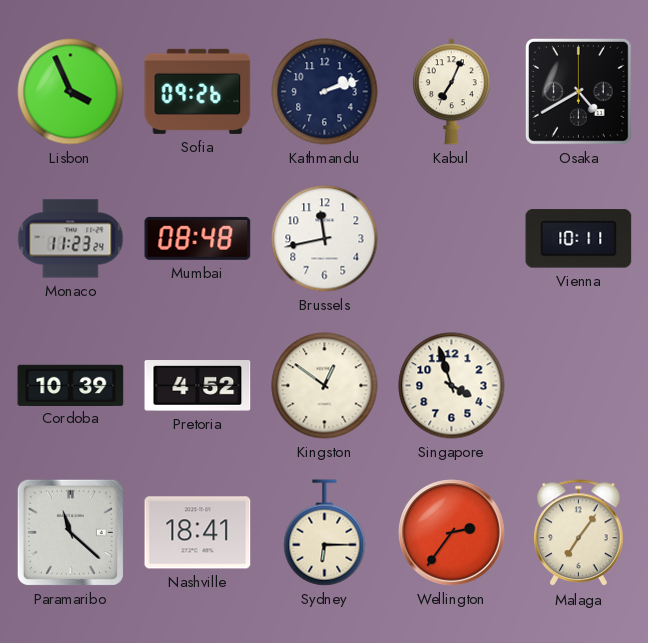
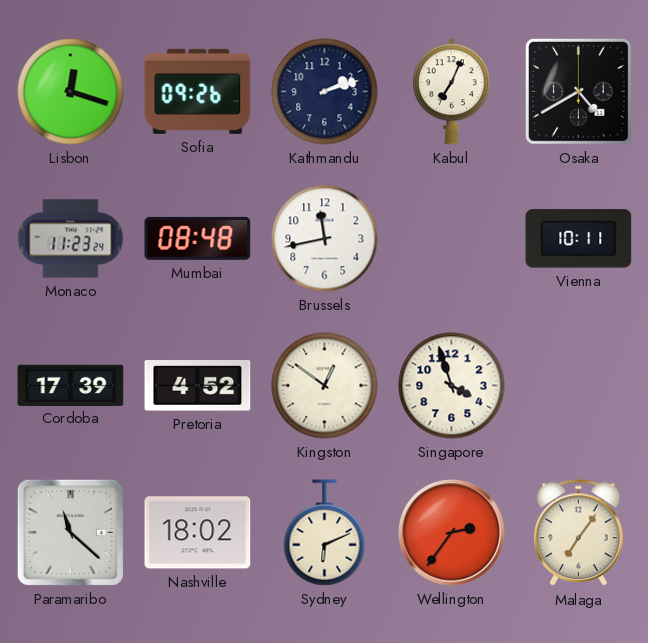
Lisbon: 3:56 -> 12:18
Cordoba: 10:39 -> 17:39
Nashville: 18:41 -> 18:02
Sydney: 6:15 -> 6:11
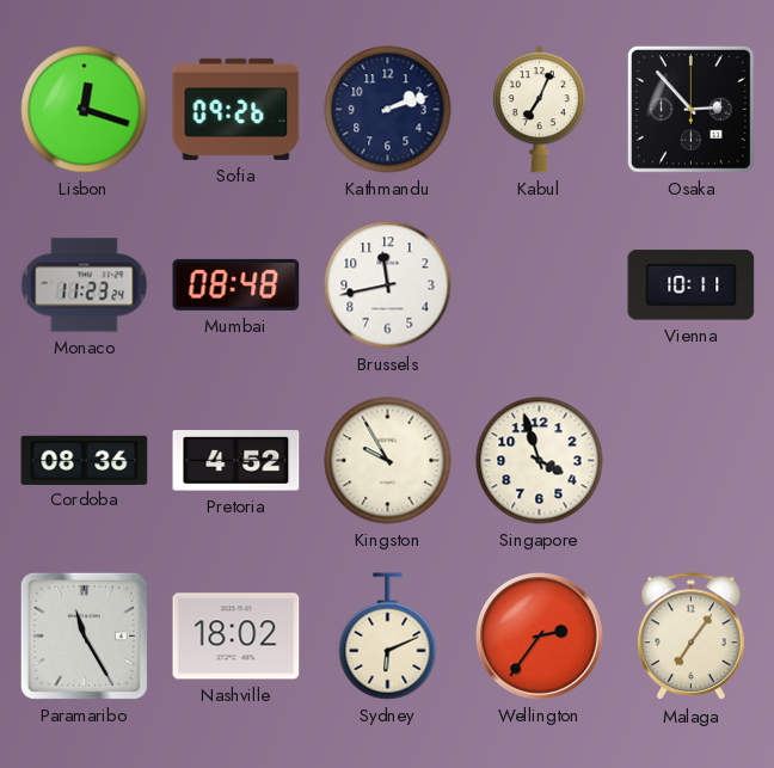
Osaka: 4:40 -> 2:53
Cordoba: 17:39 -> 08:36
Kingston: 12:51 -> 9:55
Paramaribo: 11:22 -> 11:25
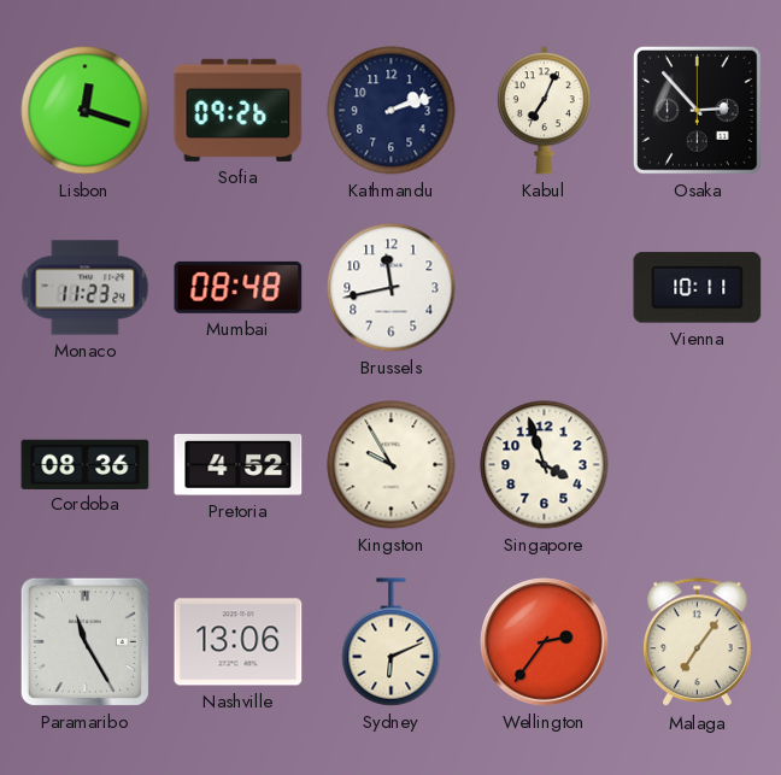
Nashville: 18:02 -> 13:06
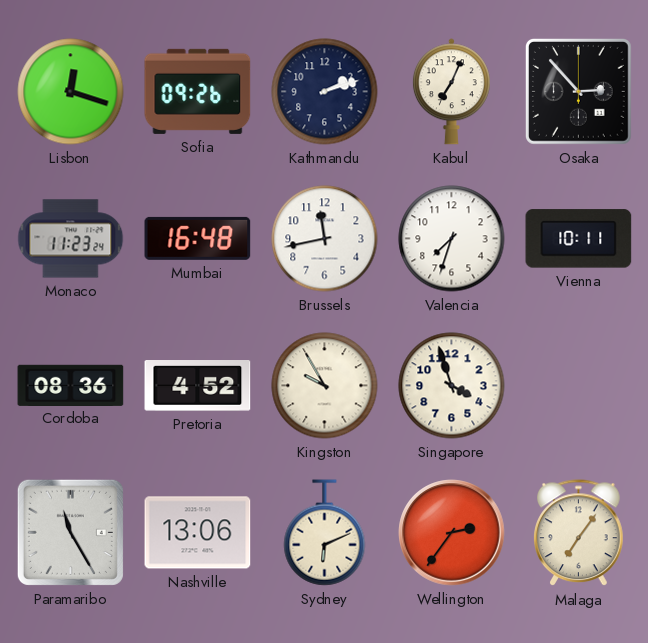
Mumbai: 08:48 -> 16:48
Valencia: none -> 7:33
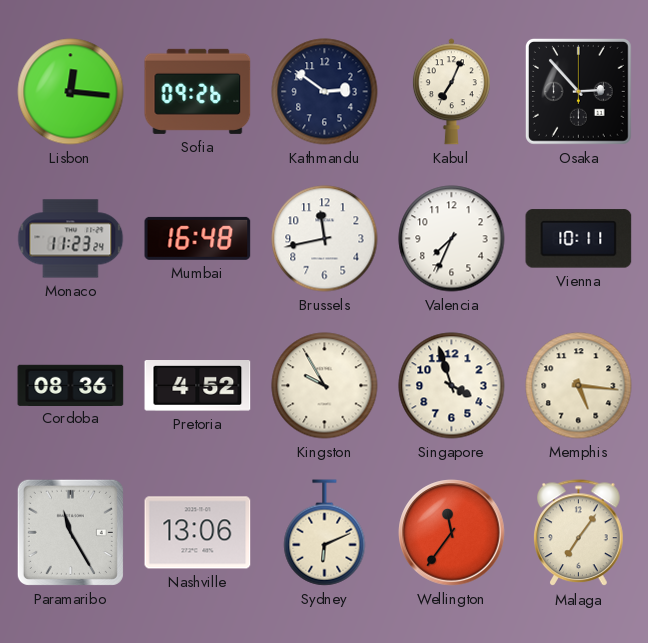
Lisbon: 12:18 -> 12:16
Kathmandu: 2:12 -> 2:51
Valencia: 7:33 -> 7:34
Memphis: none -> 5:16
Wellington: 2:36 -> 11:36
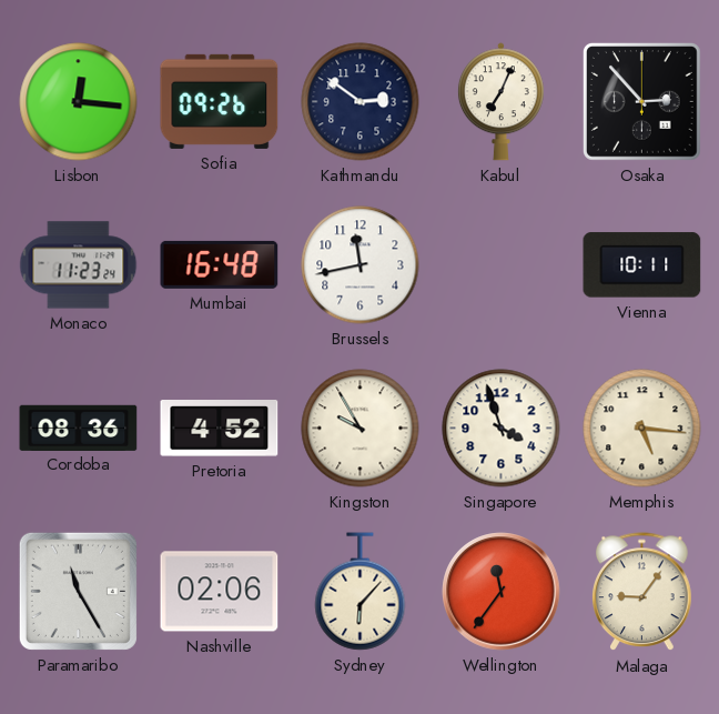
Valencia: 7:34 -> none
Nashville: 13:06 -> 02:06
Sydney: 6:11 -> 6:07
Malaga: 7:06 -> 9:06
